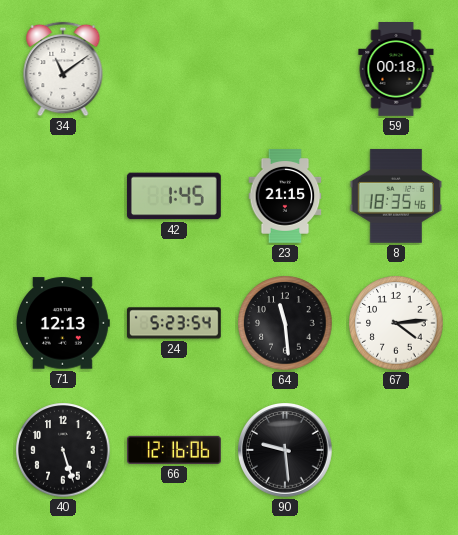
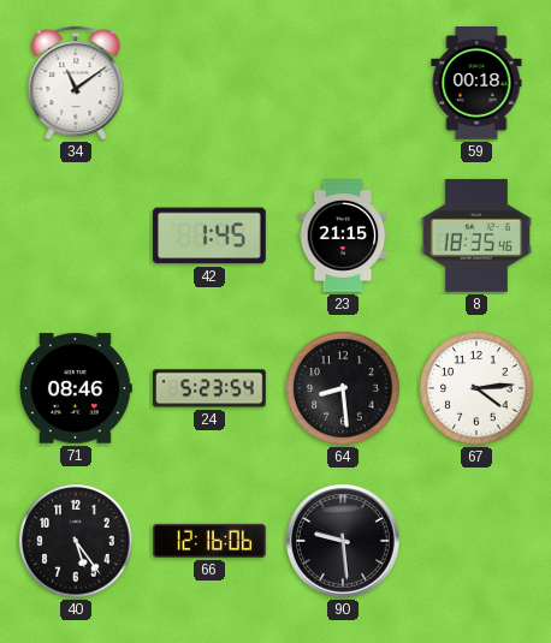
71: 12:13 -> 08:46
64: 11:29 -> 8:29
40: 5:27 -> 5:24
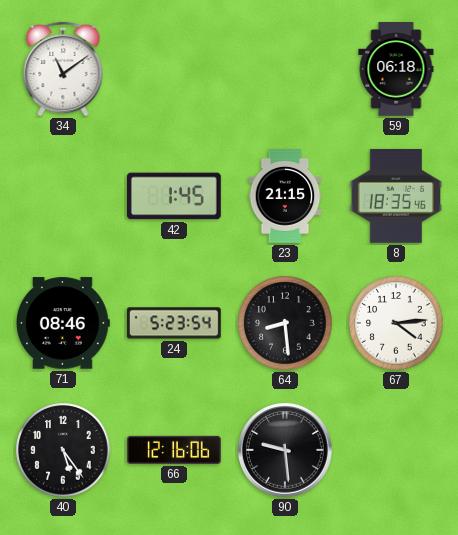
59: 00:18 -> 06:18
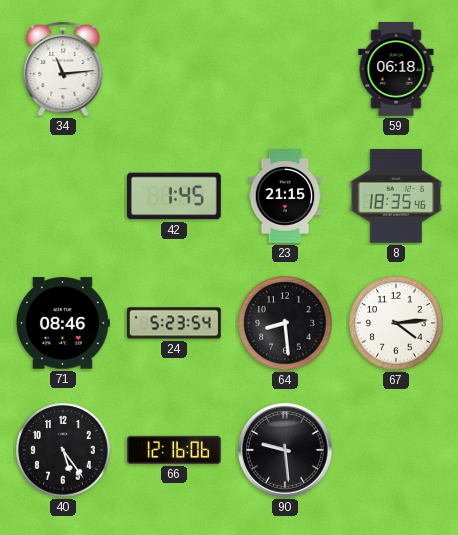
34: 11:09 -> 11:14
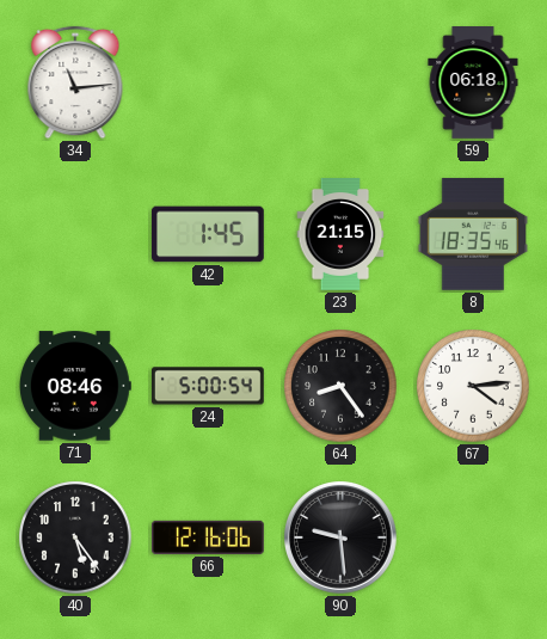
24: 5:23 -> 5:00
64: 8:29 -> 8:24
